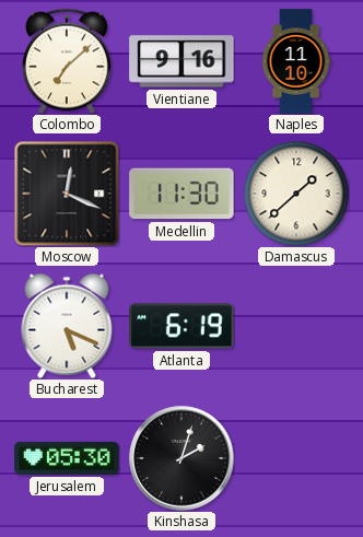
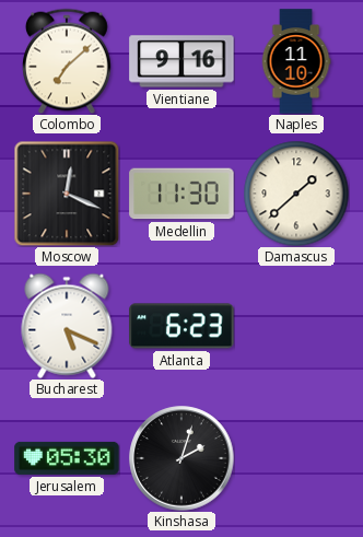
Atlanta: 6:19 -> 6:23
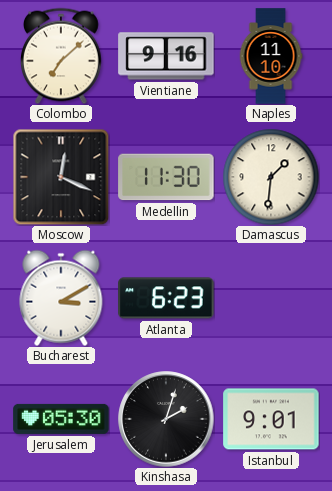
Damascus: 1:38 -> 1:31
Bucharest: 5:19 -> 3:10
Istanbul: none -> 9:01
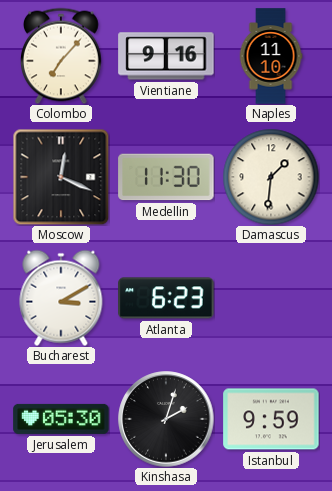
Colombo: 7:08 -> 7:07
Istanbul: 9:01 -> 9:59
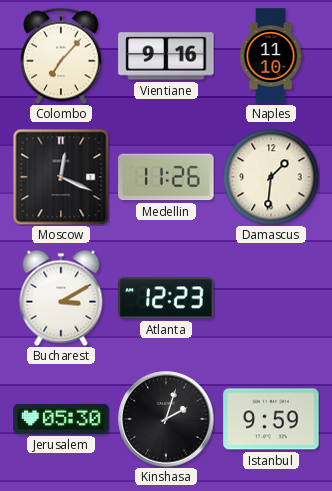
Medellin: 11:30 -> 11:26
Atlanta: 6:23 -> 12:23
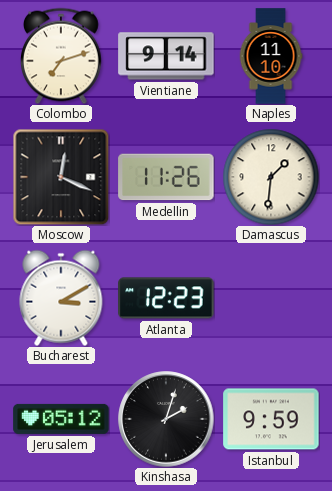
Colombo: 7:07 -> 7:12
Vientiane: 9:16 -> 9:14
Jerusalem: 05:30 -> 05:12
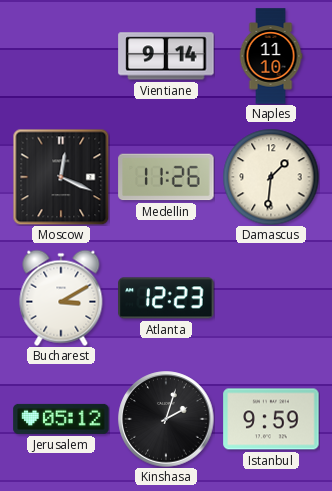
Colombo: 7:12 -> none
